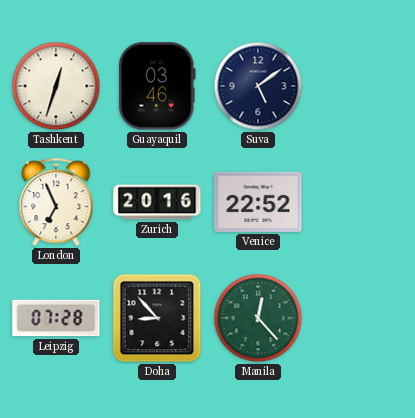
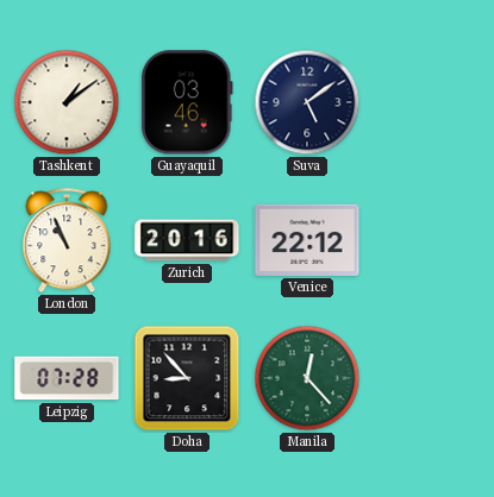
Tashkent: 12:33 -> 1:09
London: 6:56 -> 10:56
Venice: 22:52 -> 22:12
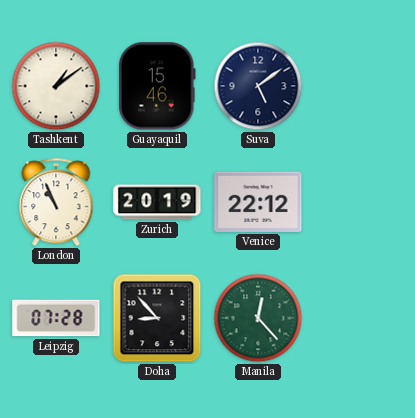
Guayaquil: 03:46 -> 15:46
Zurich: 20:16 -> 20:19
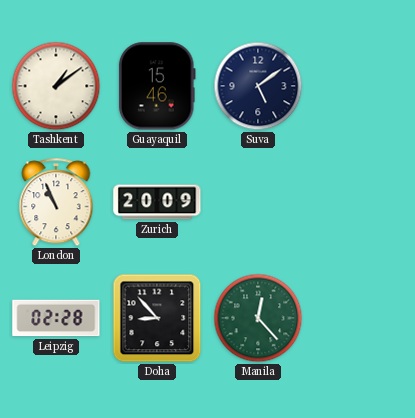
Zurich: 20:19 -> 20:09
Venice: 22:12 -> none
Leipzig: 07:28 -> 02:28
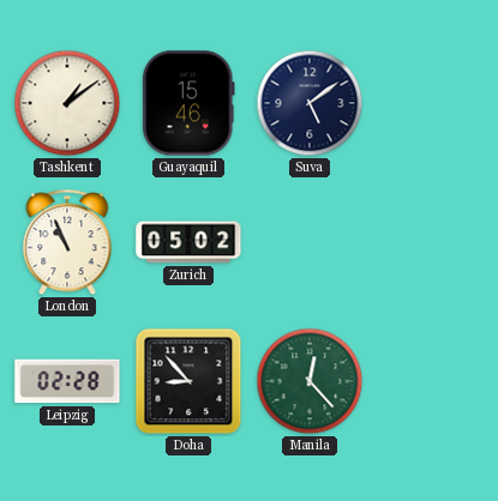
Zurich: 20:09 -> 05:02
